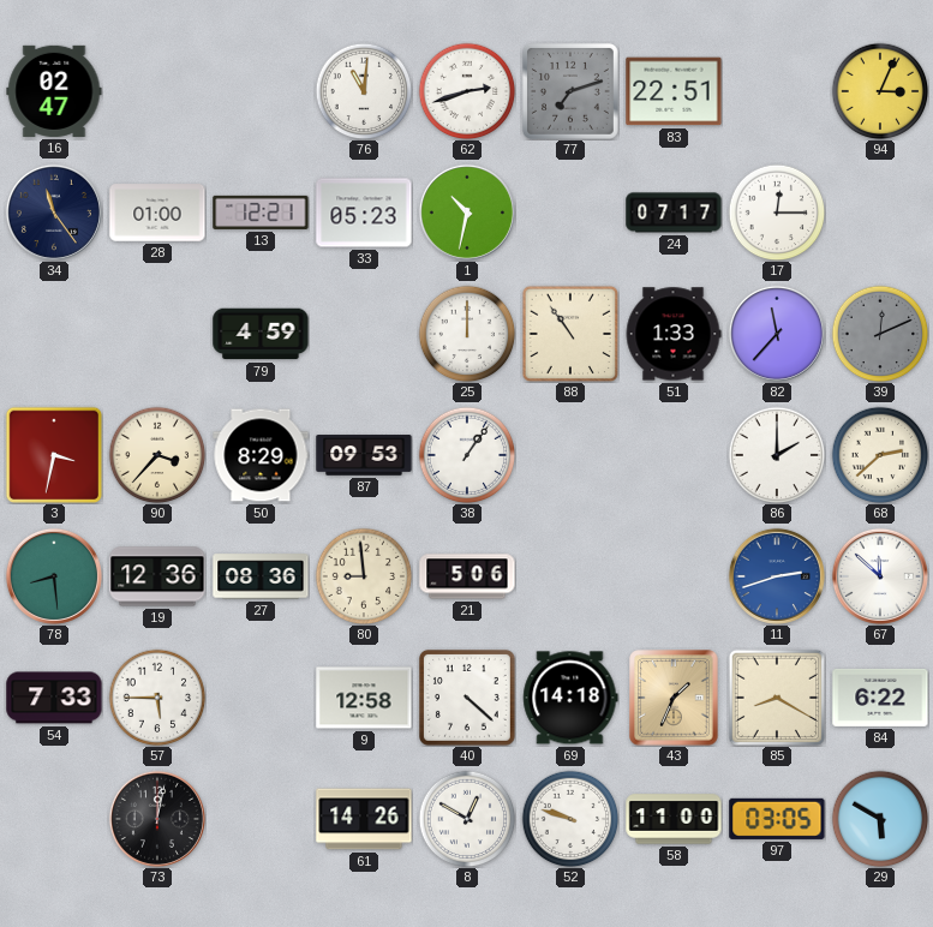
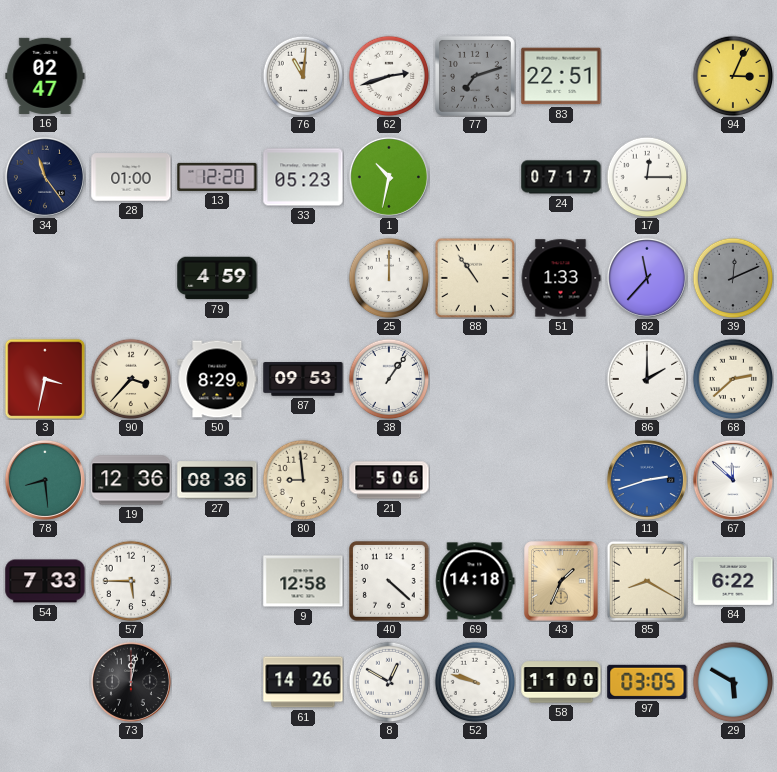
13: 12:21 -> 12:20
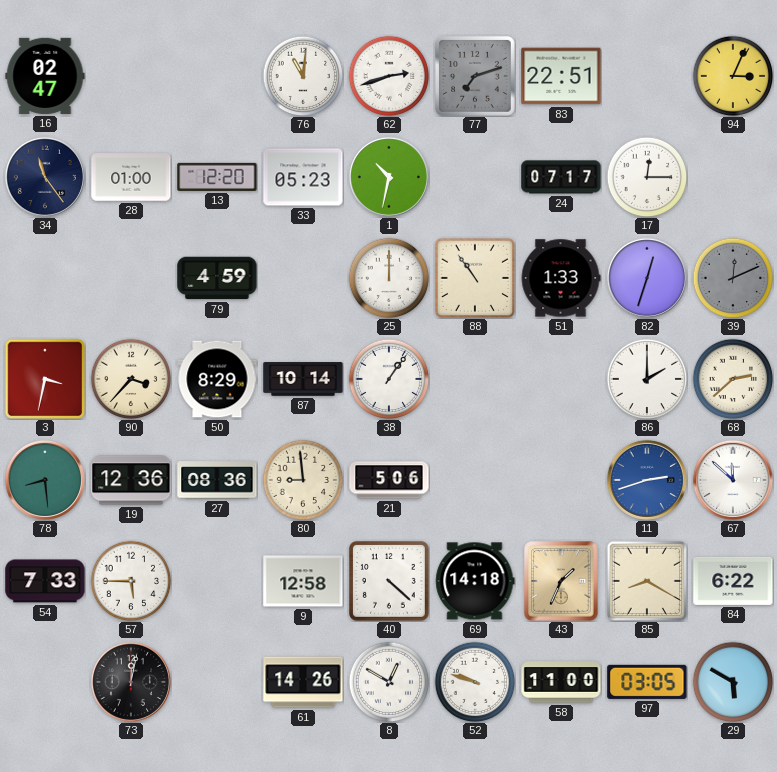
82: 11:37 -> 12:33
87: 09:53 -> 10:14
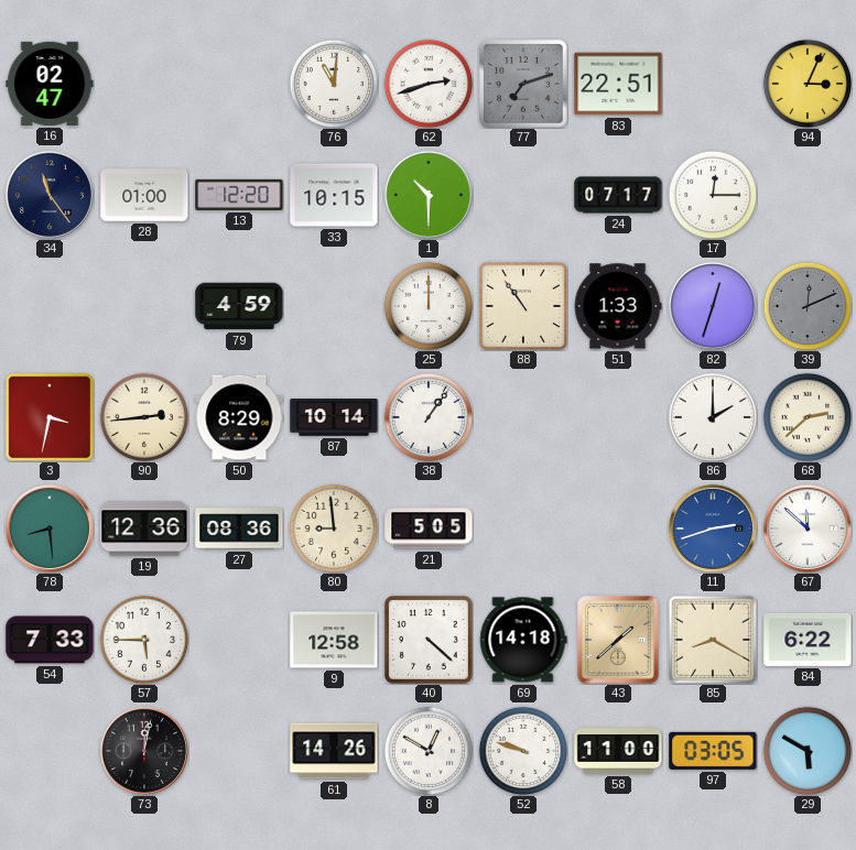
33: 05:23 -> 10:15
1: 10:32 -> 10:30
90: 3:37 -> 2:44
21: 5:06 -> 5:05
43: 1:34 -> 1:38
